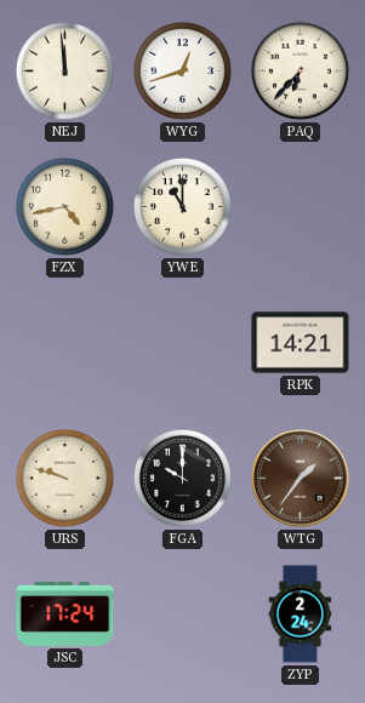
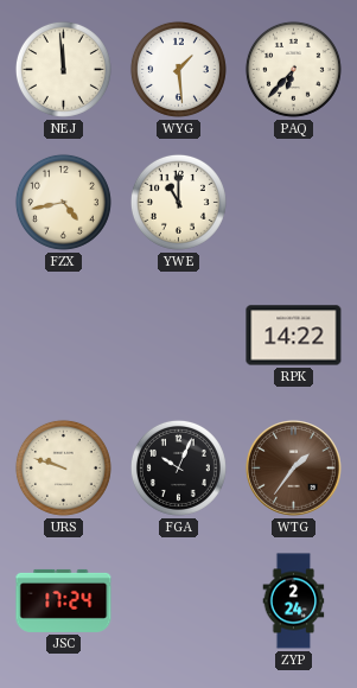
WYG: 12:42 -> 1:29
RPK: 14:21 -> 14:22
FGA: 10:00 -> 10:04
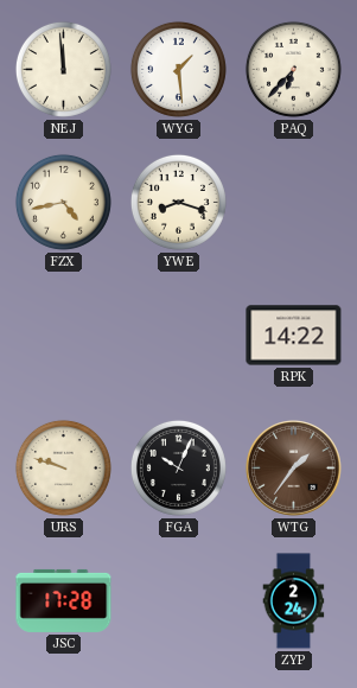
YWE: 11:00 -> 8:18
JSC: 17:24 -> 17:28
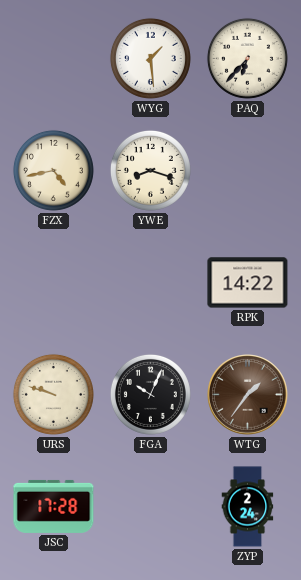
NEJ: 11:59 -> none
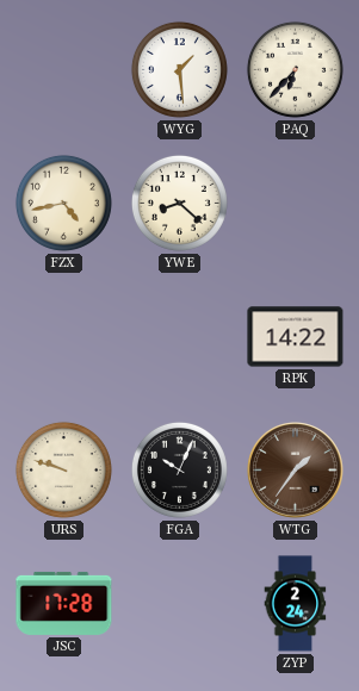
YWE: 8:18 -> 8:22
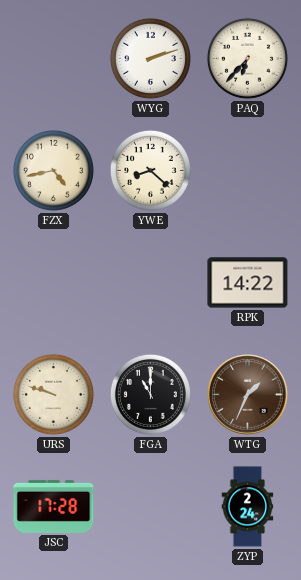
WYG: 1:29 -> 2:12
FGA: 10:04 -> 11:00
WTG: 1:36 -> 1:34
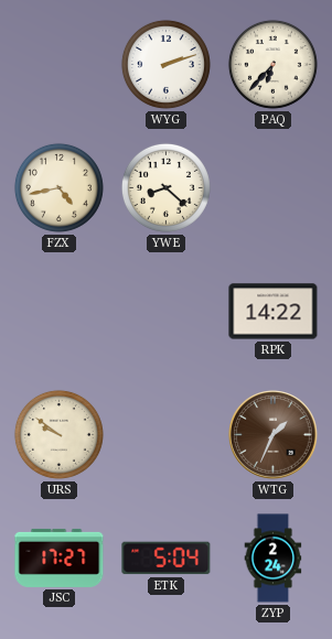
URS: 9:48 -> 9:51
FGA: 11:00 -> none
JSC: 17:28 -> 17:27
ETK: none -> 5:04
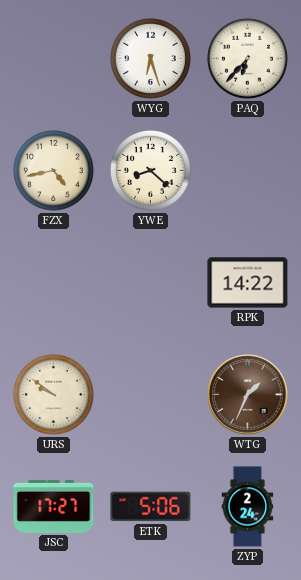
WYG: 2:12 -> 6:27
ETK: 5:04 -> 5:06
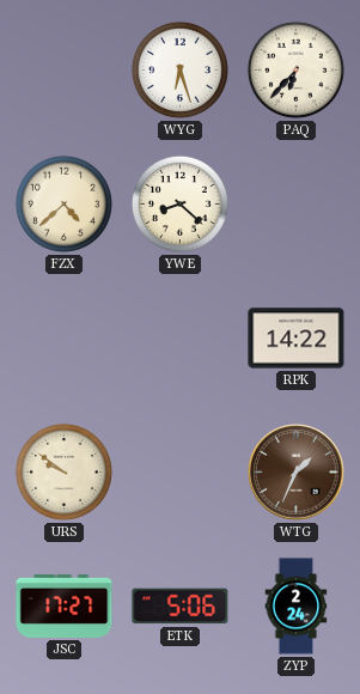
FZX: 4:43 -> 4:38
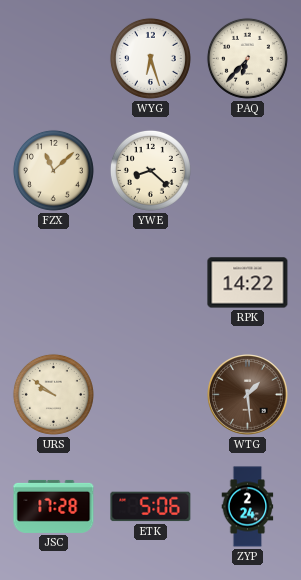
FZX: 4:38 -> 11:08
WTG: 1:34 -> 1:29
JSC: 17:27 -> 17:28
